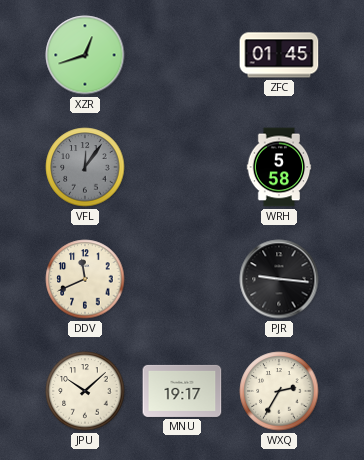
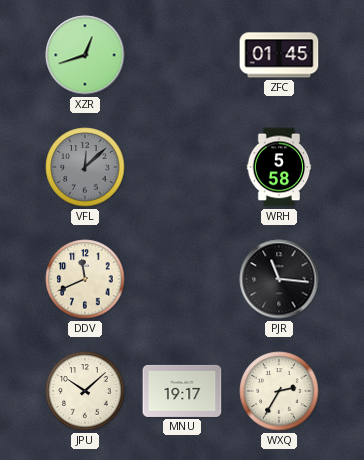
VFL: 12:06 -> 12:08
PJR: 9:16 -> 11:16
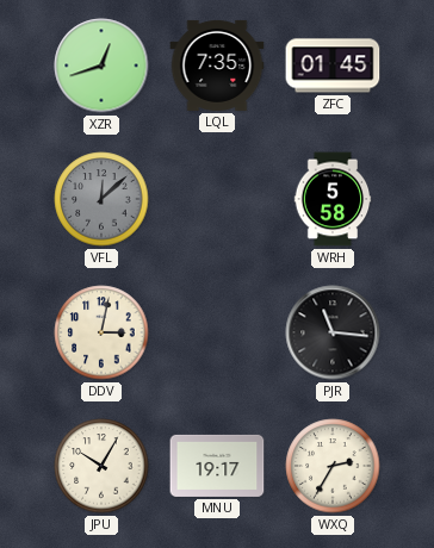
LQL: none -> 7:35
DDV: 11:41 -> 3:02
JPU: 10:08 -> 10:05
